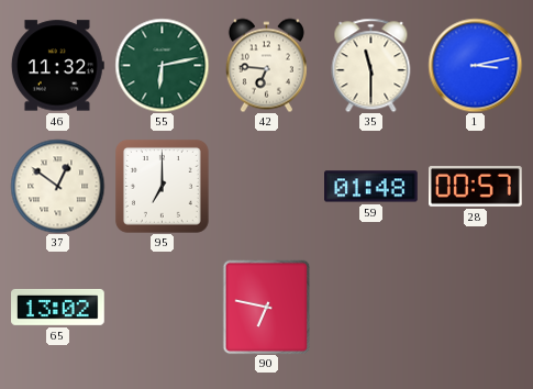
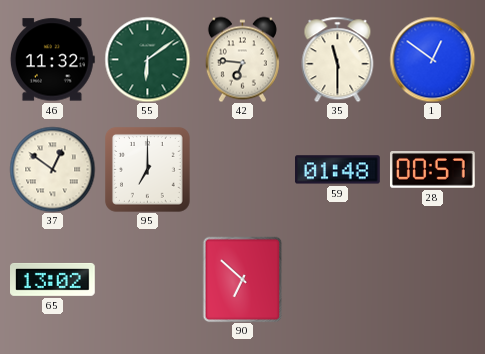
55: 6:13 -> 6:09
1: 3:13 -> 12:51
90: 6:47 -> 6:52
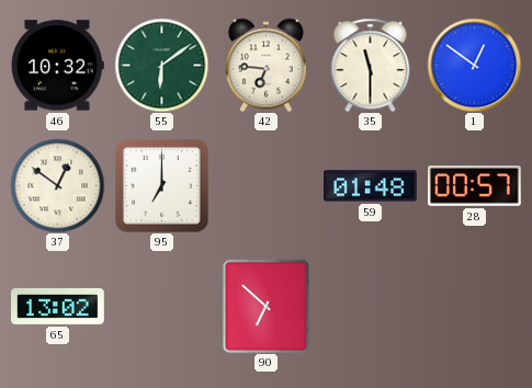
46: 11:32 -> 10:32
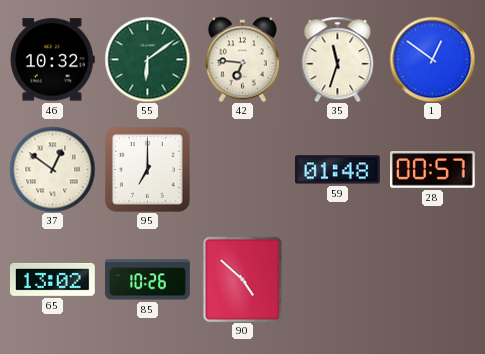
35: 11:30 -> 11:33
85: none -> 10:26
90: 6:52 -> 4:52
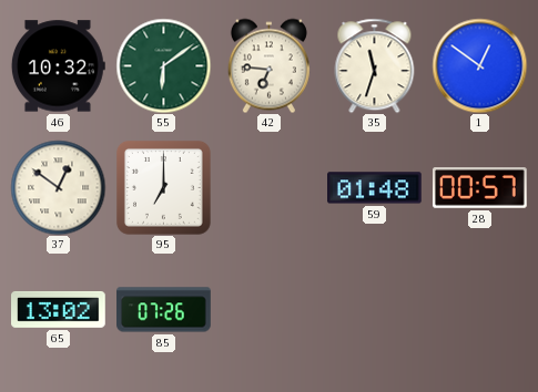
85: 10:26 -> 07:26
90: 4:52 -> none
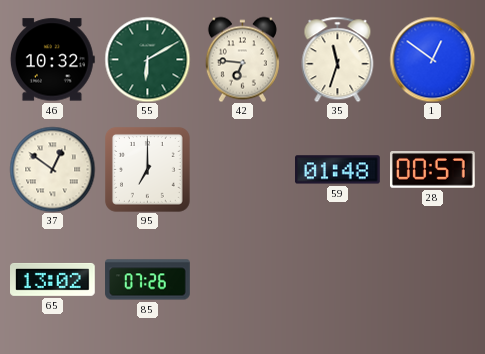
55: 6:09 -> 6:10
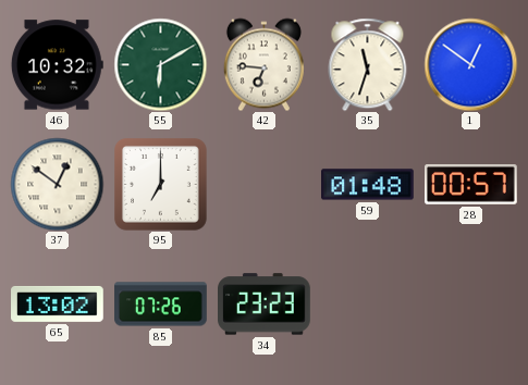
34: none -> 23:23
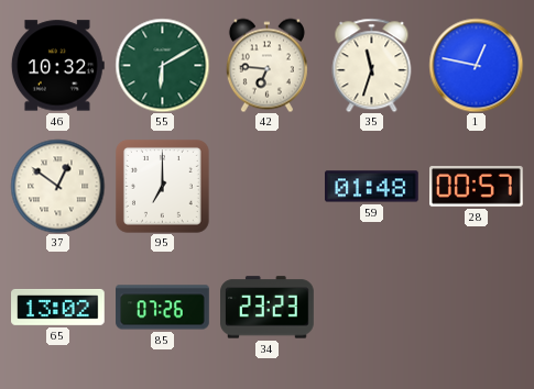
1: 12:51 -> 12:47
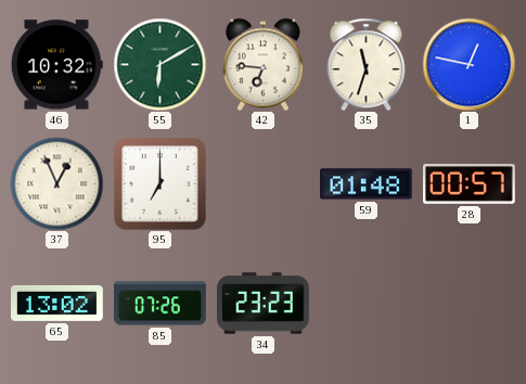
37: 12:51 -> 12:56
